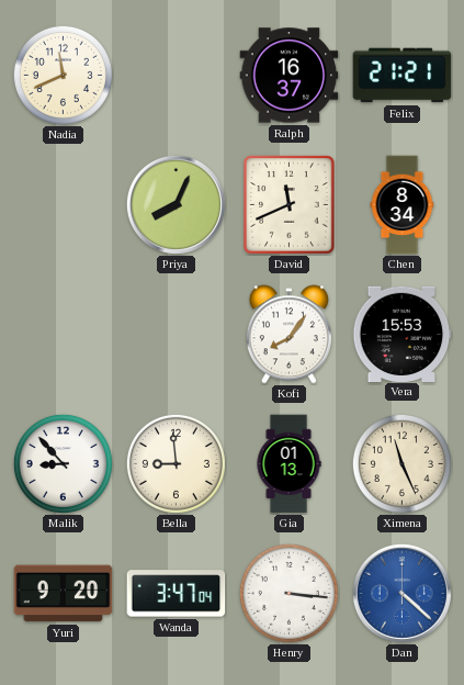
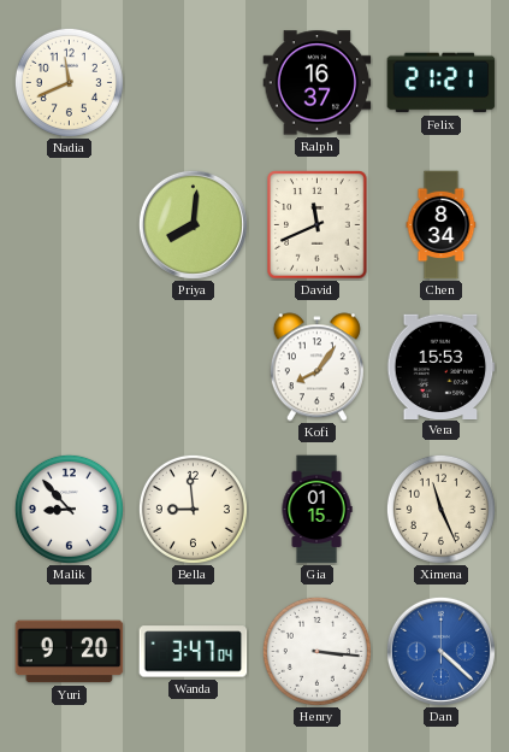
Priya: 8:04 -> 8:01
Gia: 01:13 -> 01:15
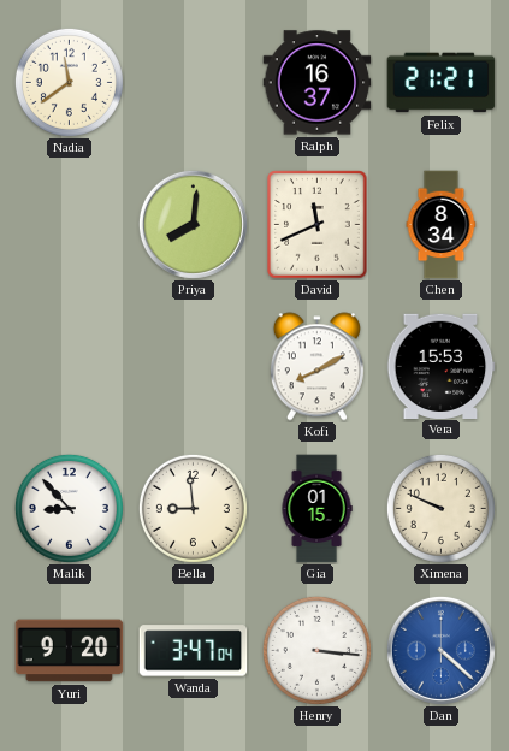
Nadia: 11:41 -> 11:39
Kofi: 8:06 -> 8:10
Ximena: 11:26 -> 9:49
